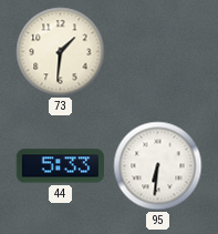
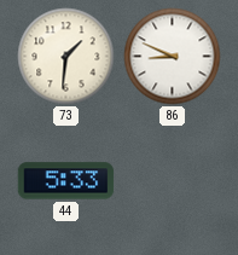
86: none -> 8:49
95: 6:31 -> none
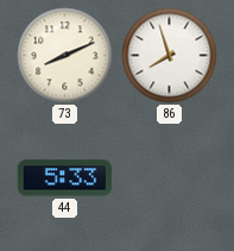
73: 1:31 -> 8:11
86: 8:49 -> 7:57
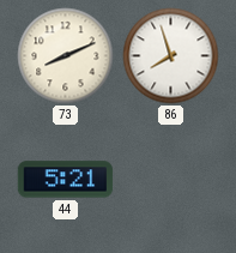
44: 5:33 -> 5:21
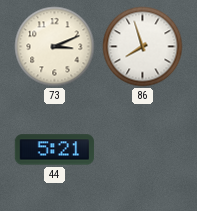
73: 8:11 -> 3:11
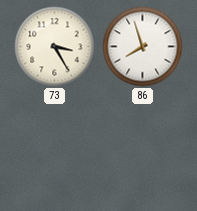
73: 3:11 -> 3:25
44: 5:21 -> none
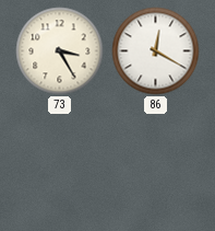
86: 7:57 -> 12:20
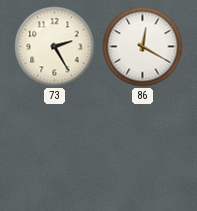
73: 3:25 -> 2:25
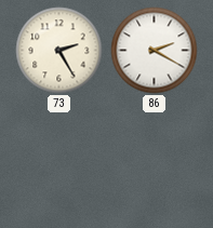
86: 12:20 -> 2:20
